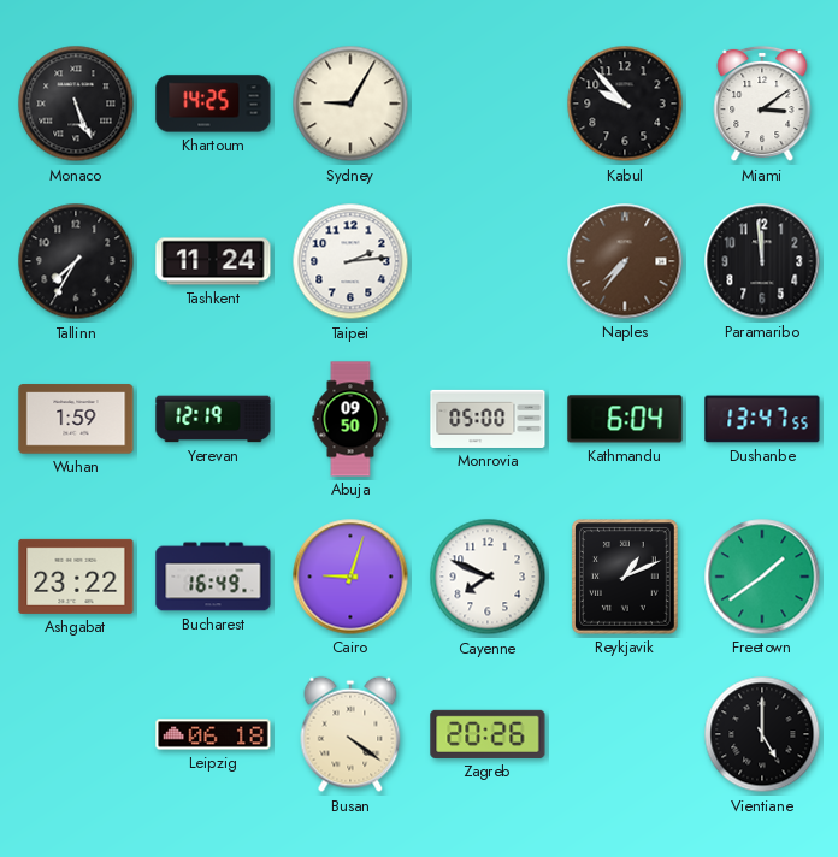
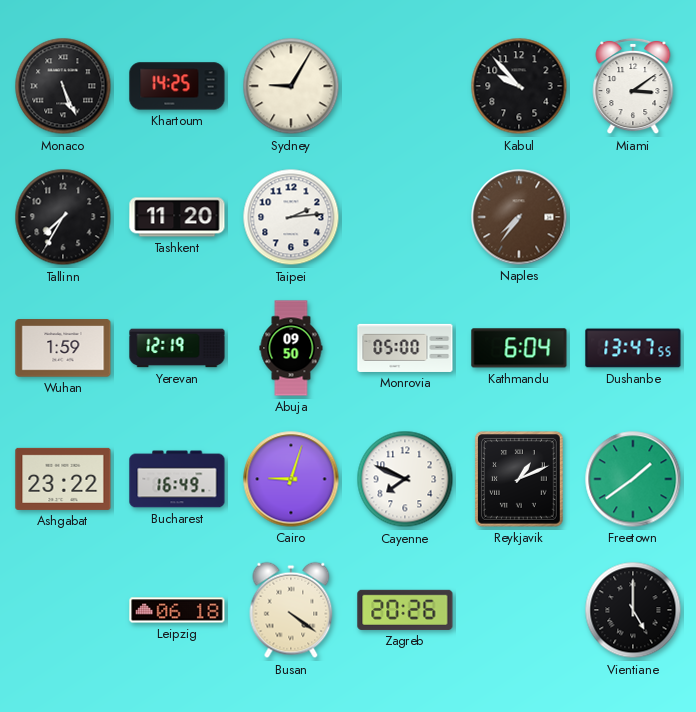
Tashkent: 11:24 -> 11:20
Paramaribo: 11:59 -> none
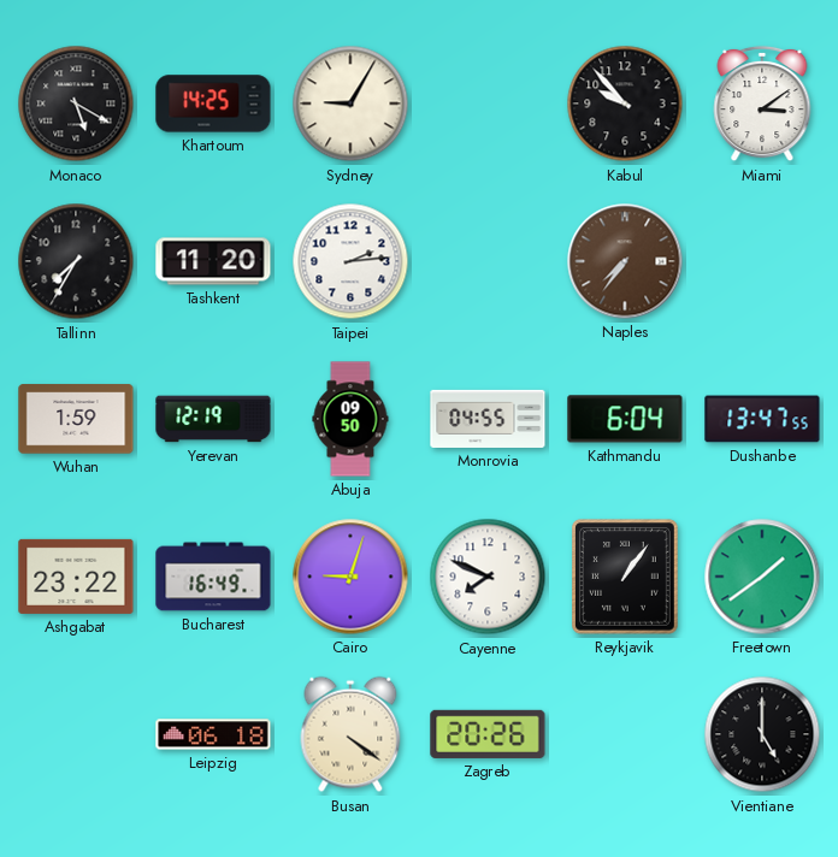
Monaco: 5:26 -> 5:20
Monrovia: 05:00 -> 04:55
Reykjavik: 1:11 -> 1:06
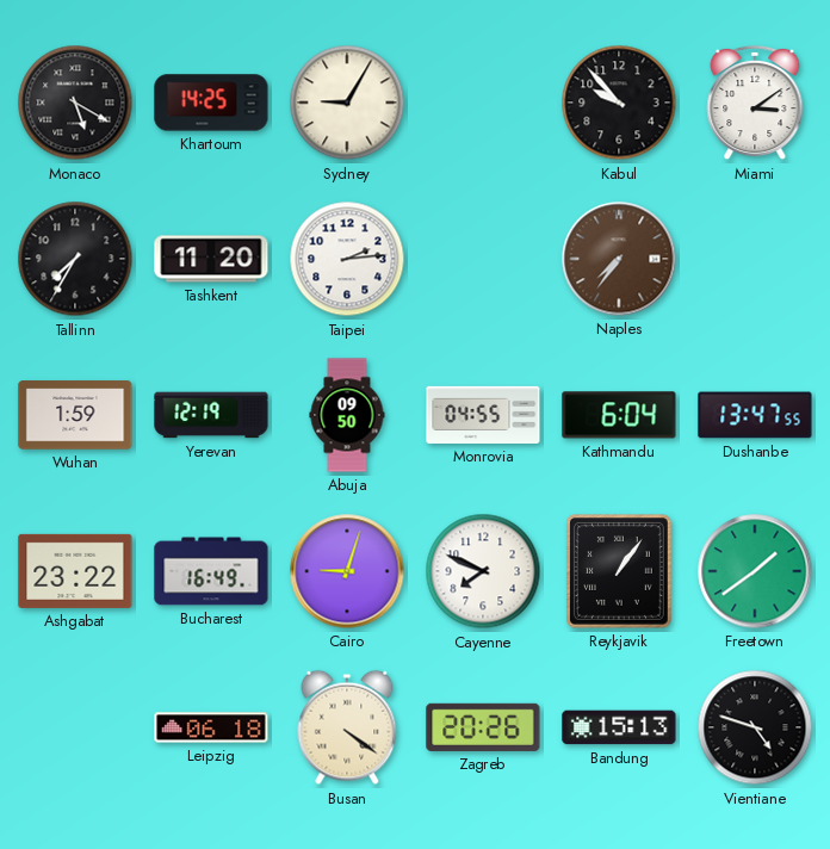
Bandung: none -> 15:13
Vientiane: 5:00 -> 4:48
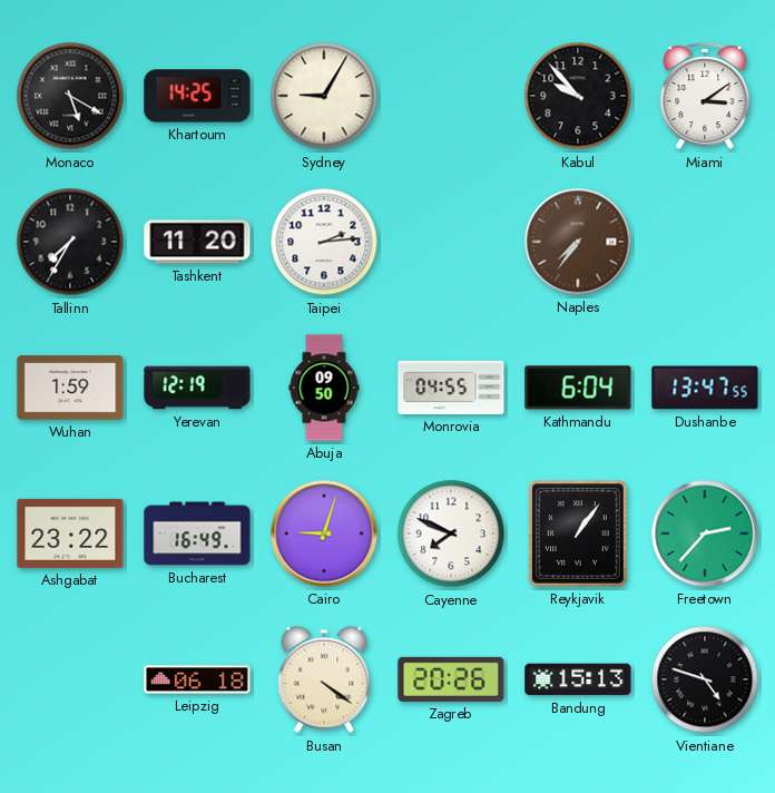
Freetown: 1:39 -> 2:37
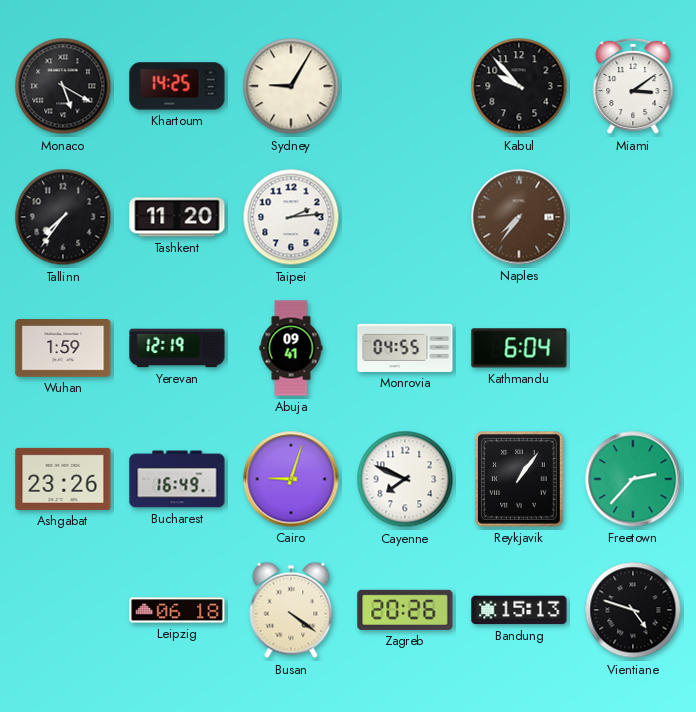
Tallinn: 7:35 -> 7:36
Abuja: 09:50 -> 09:41
Dushanbe: 13:47 -> none
Ashgabat: 23:22 -> 23:26
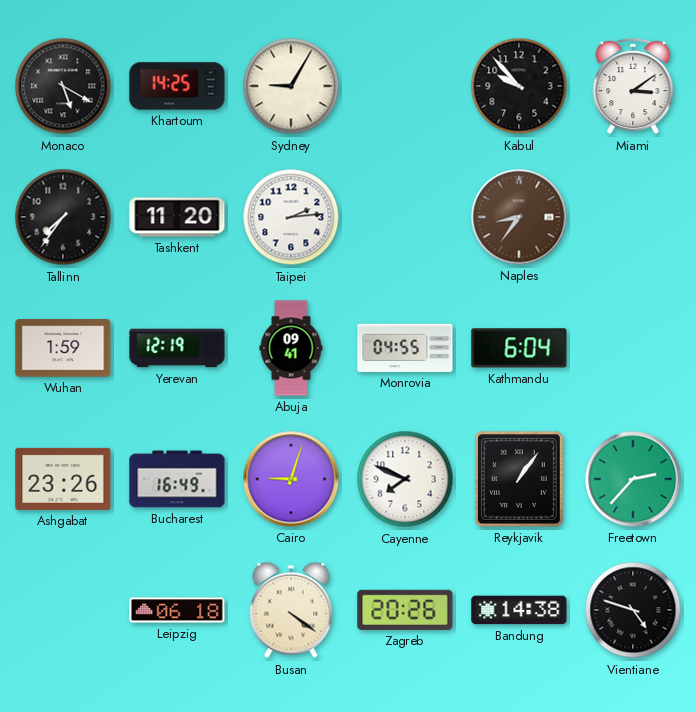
Naples: 7:36 -> 8:36
Bandung: 15:13 -> 14:38
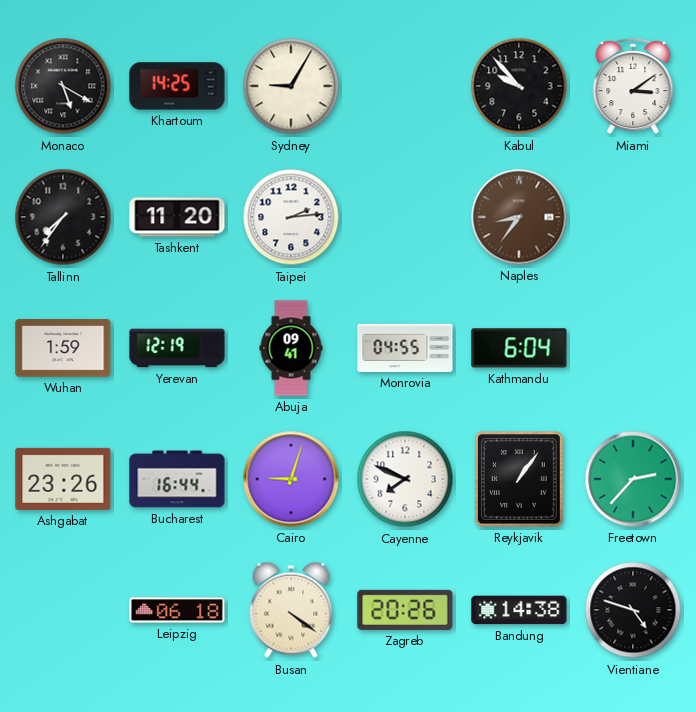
Bucharest: 16:49 -> 16:44
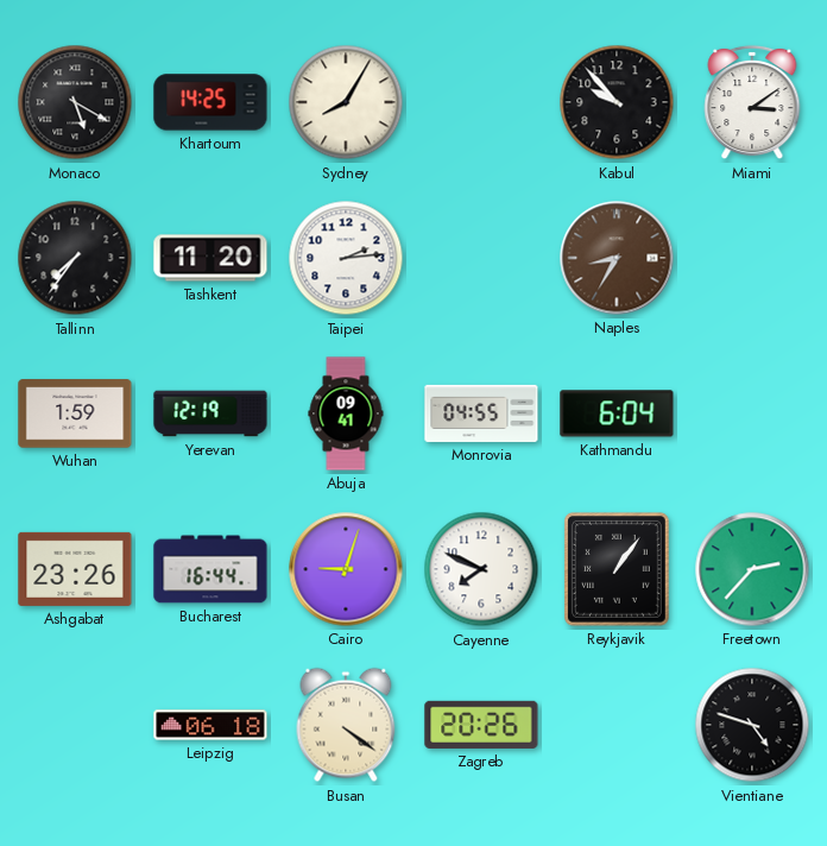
Sydney: 9:05 -> 8:05
Naples: 8:36 -> 8:35
Bandung: 14:38 -> none
